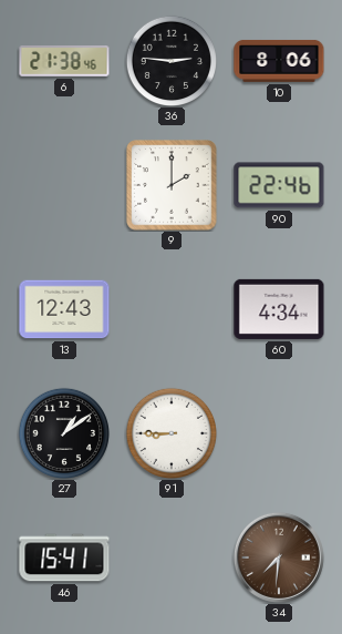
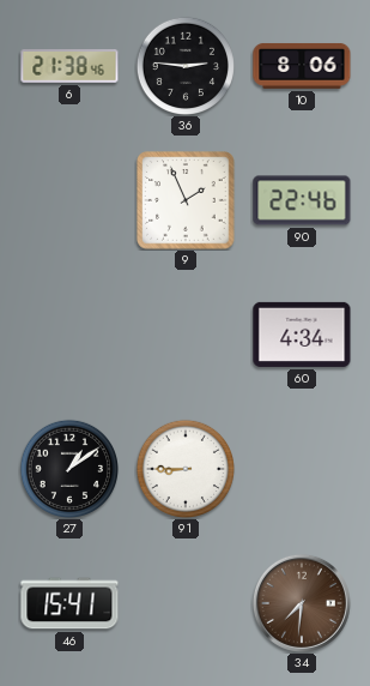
9: 2:00 -> 1:56
13: 12:43 -> none
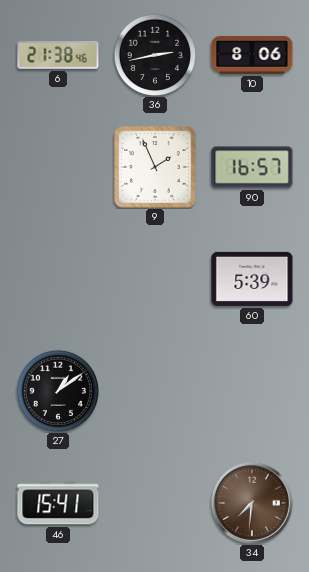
36: 2:46 -> 2:43
90: 22:46 -> 16:57
60: 4:34 -> 5:39
91: 8:45 -> none
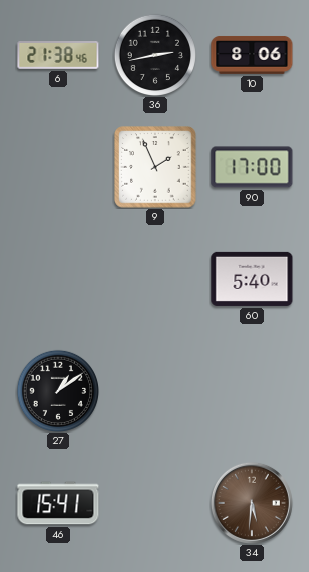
90: 16:57 -> 17:00
60: 5:39 -> 5:40
34: 7:31 -> 5:31
